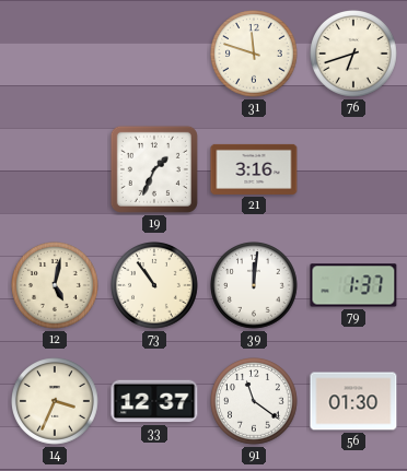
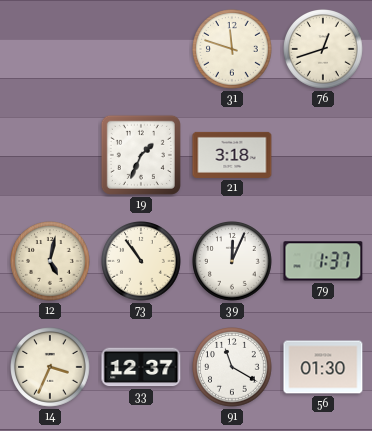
76: 6:42 -> 12:42
21: 3:16 -> 3:18
39: 12:01 -> 12:04
91: 11:21 -> 11:20
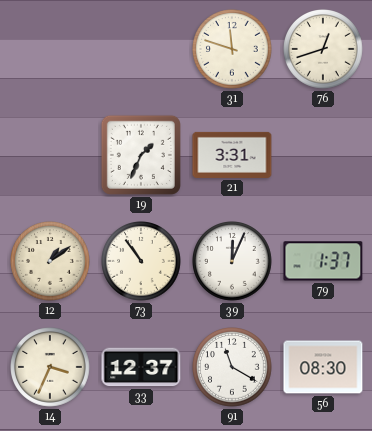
21: 3:18 -> 3:31
12: 5:02 -> 1:09
56: 01:30 -> 08:30
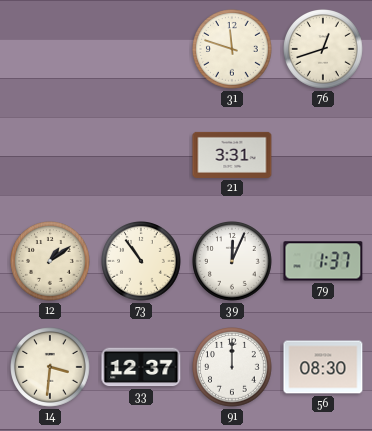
19: 1:34 -> none
14: 3:34 -> 3:31
91: 11:20 -> 12:00
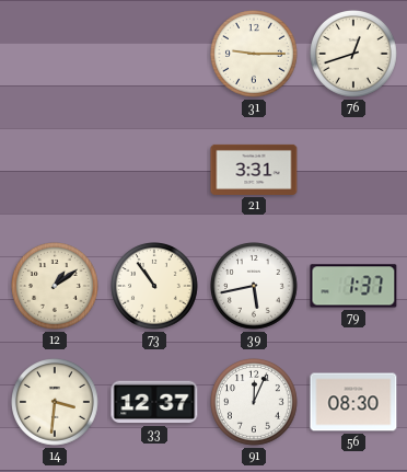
31: 11:48 -> 9:15
39: 12:04 -> 5:43
91: 12:00 -> 12:04
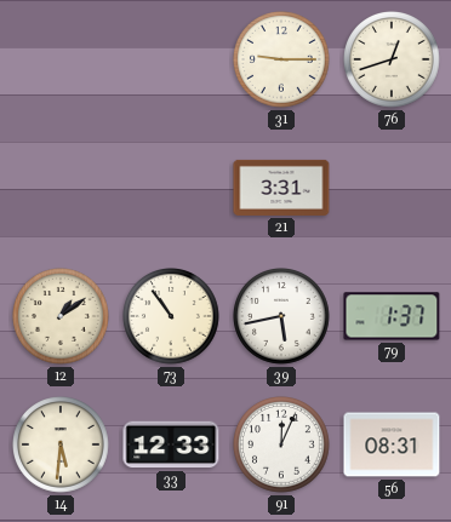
14: 3:31 -> 5:31
33: 12:37 -> 12:33
56: 08:30 -> 08:31
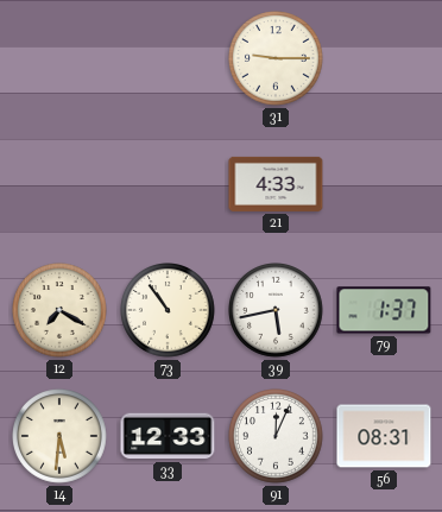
76: 12:42 -> none
21: 3:31 -> 4:33
12: 1:09 -> 7:20
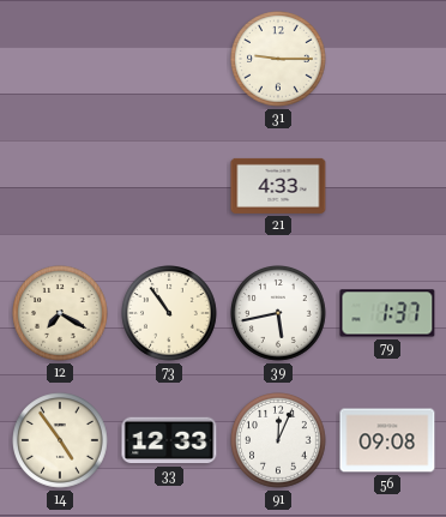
14: 5:31 -> 4:54
56: 08:31 -> 09:08
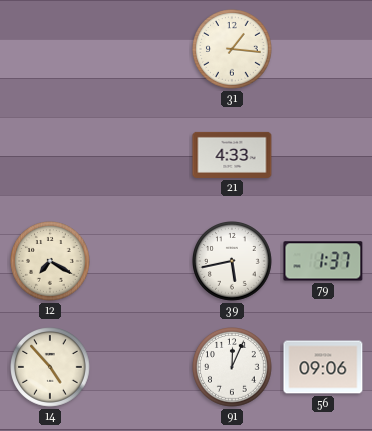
31: 9:15 -> 1:16
73: 10:54 -> none
14: 4:54 -> 4:53
33: 12:33 -> none
56: 09:08 -> 09:06
